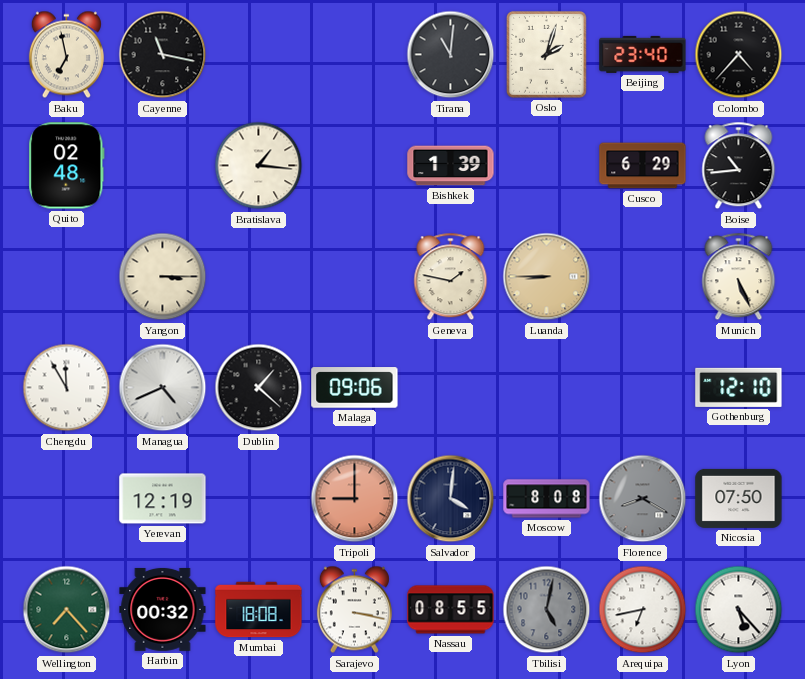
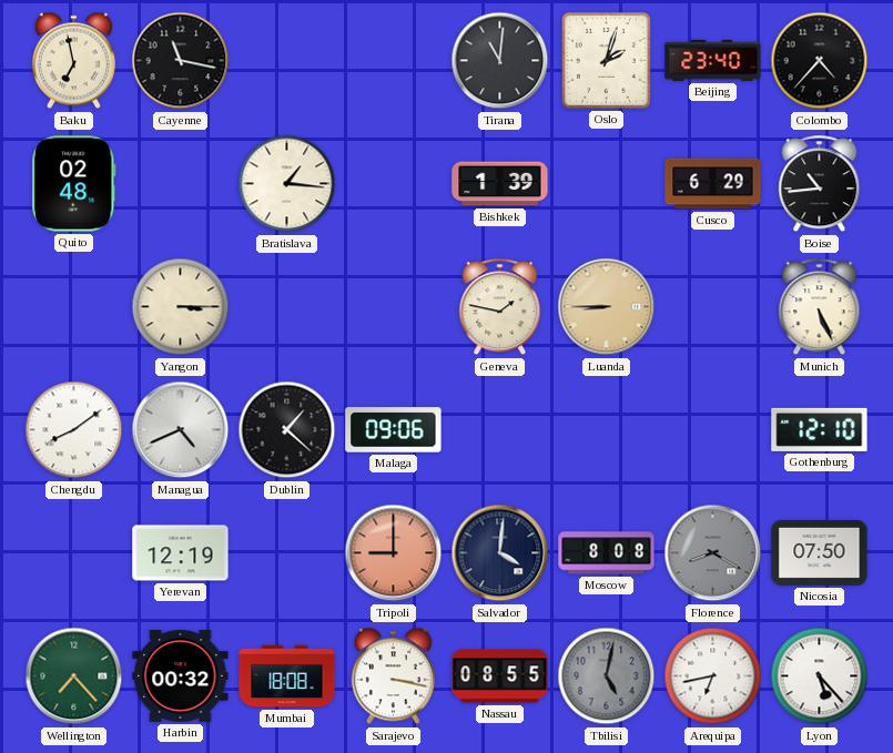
Chengdu: 11:55 -> 8:09
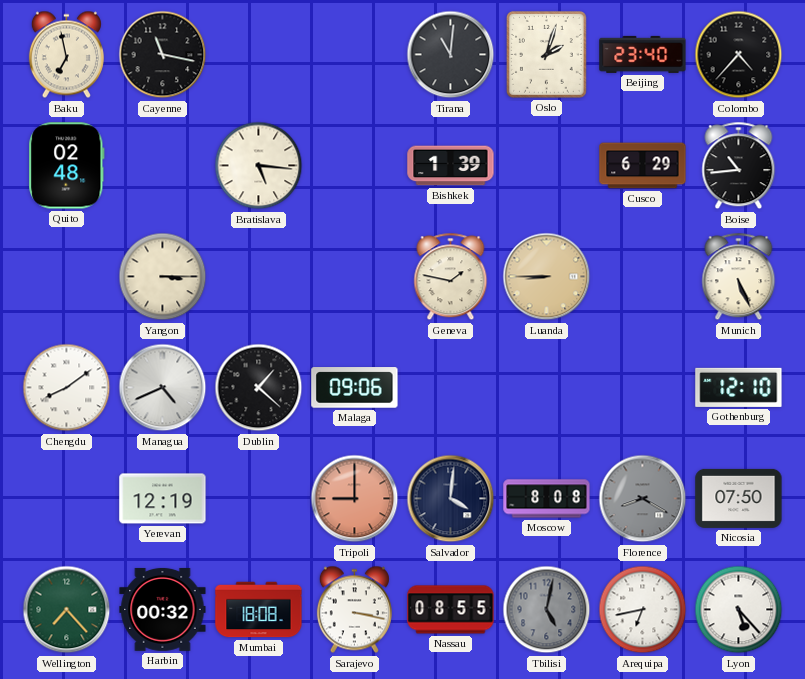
Bratislava: 1:16 -> 5:16
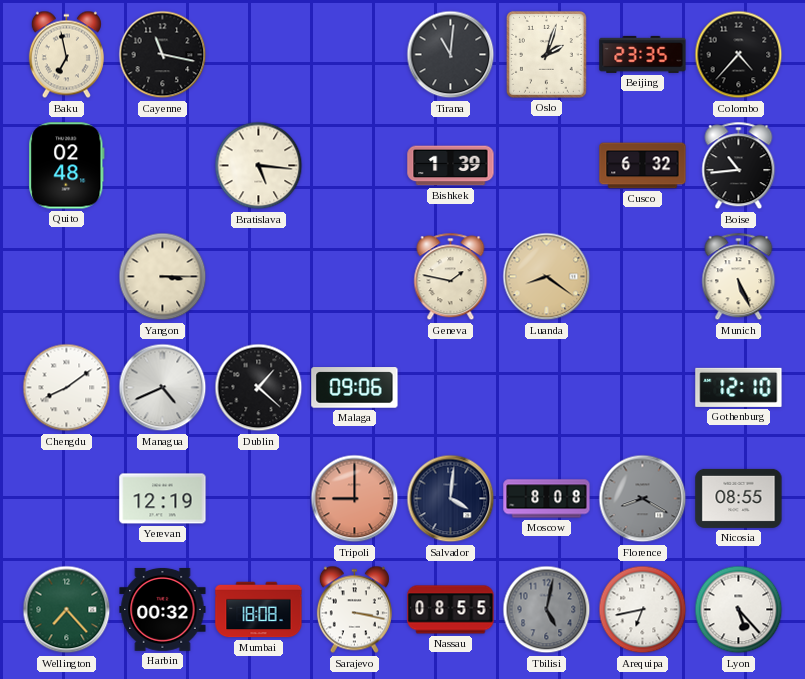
Beijing: 23:40 -> 23:35
Cusco: 6:29 -> 6:32
Luanda: 8:45 -> 8:21
Nicosia: 07:50 -> 08:55
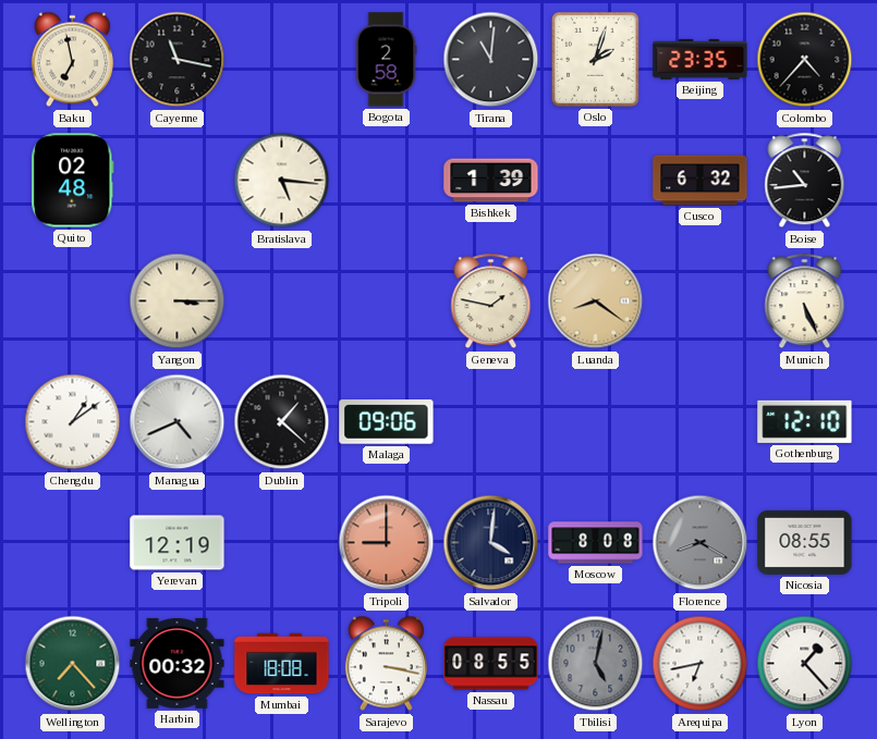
Bogota: none -> 2:58
Chengdu: 8:09 -> 1:09
Lyon: 5:23 -> 1:23
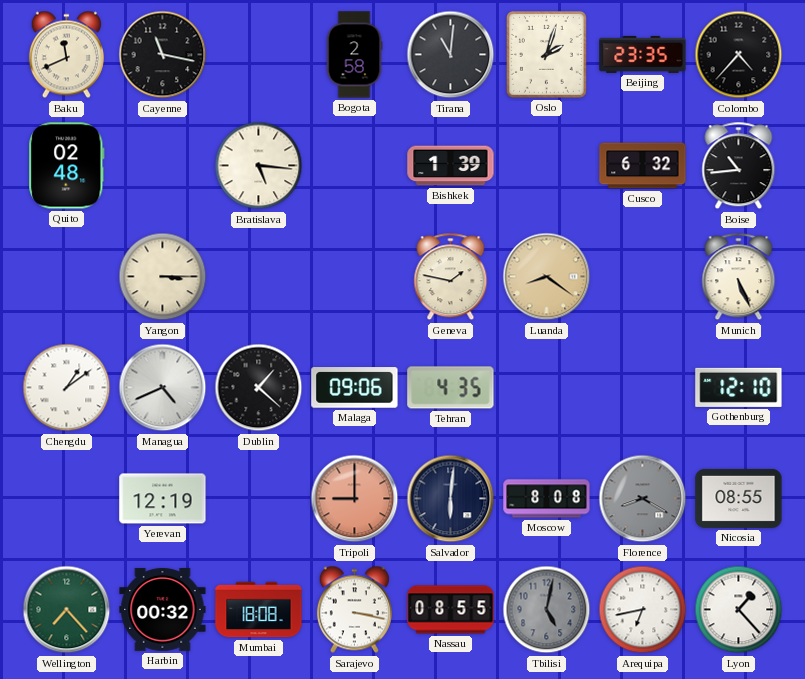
Baku: 6:58 -> 11:41
Tehran: none -> 4:35
Salvador: 4:01 -> 6:01
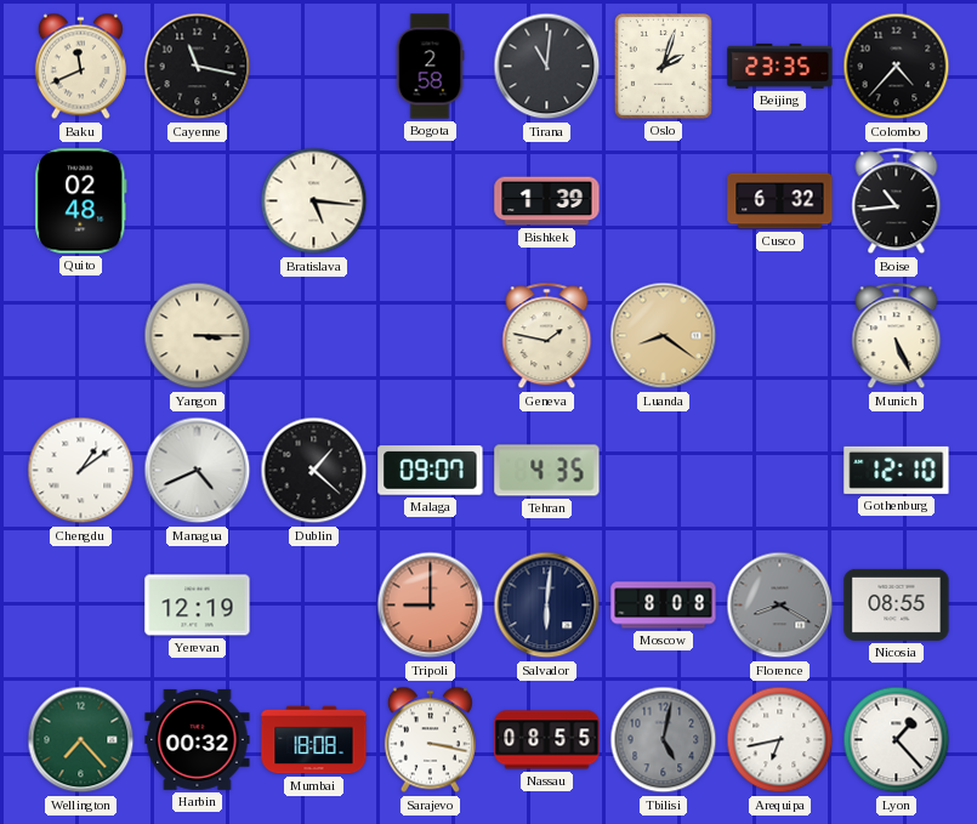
Malaga: 09:06 -> 09:07
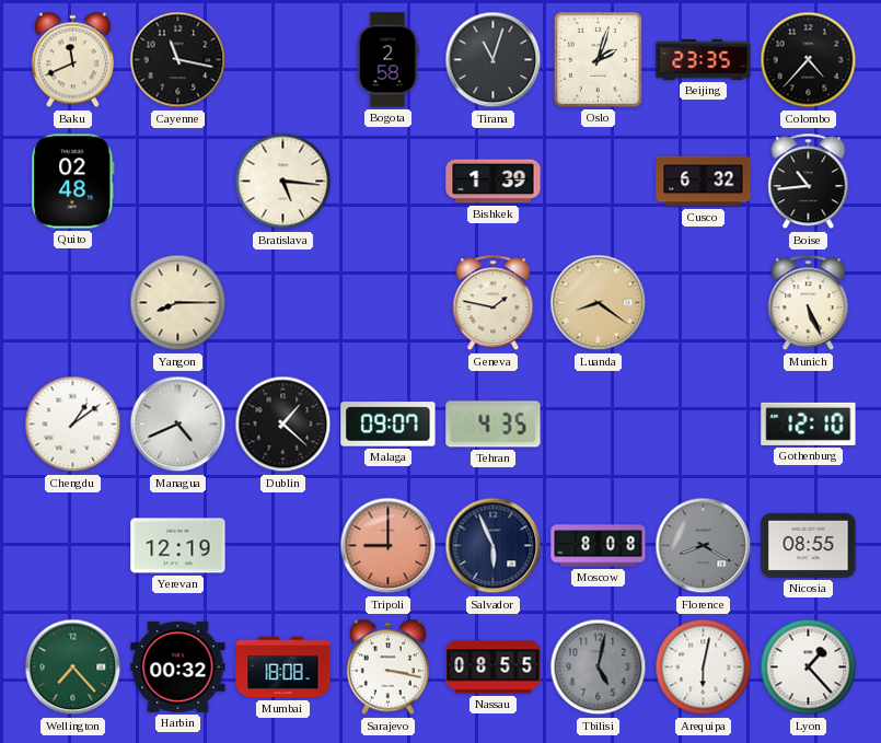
Tirana: 11:01 -> 11:03
Yangon: 3:15 -> 8:15
Salvador: 6:01 -> 5:56
Arequipa: 6:43 -> 6:02
